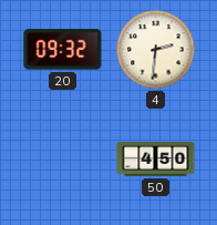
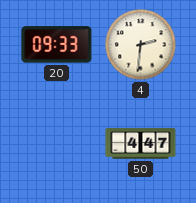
20: 09:32 -> 09:33
50: 4:50 -> 4:47
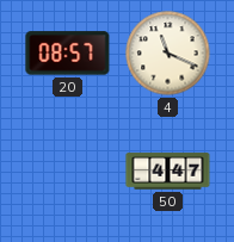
20: 09:33 -> 08:57
4: 2:31 -> 11:19
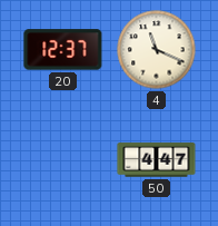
20: 08:57 -> 12:37
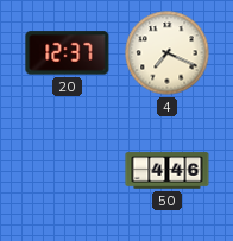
4: 11:19 -> 7:19
50: 4:47 -> 4:46
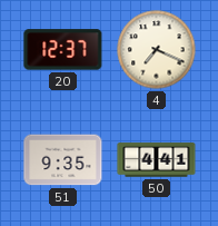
51: none -> 9:35
50: 4:46 -> 4:41
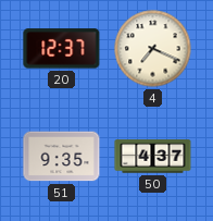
50: 4:41 -> 4:37
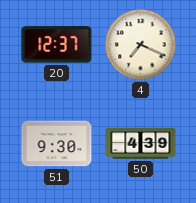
51: 9:35 -> 9:30
50: 4:37 -> 4:39
